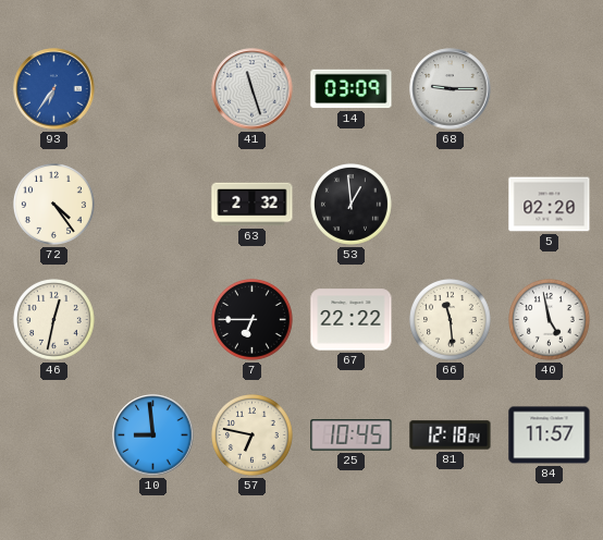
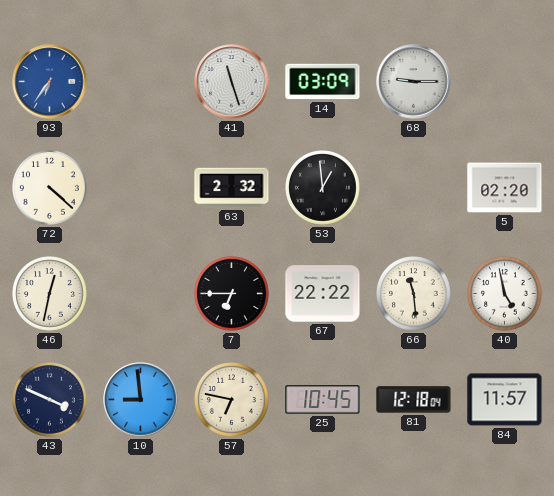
72: 4:24 -> 4:22
43: none -> 3:49
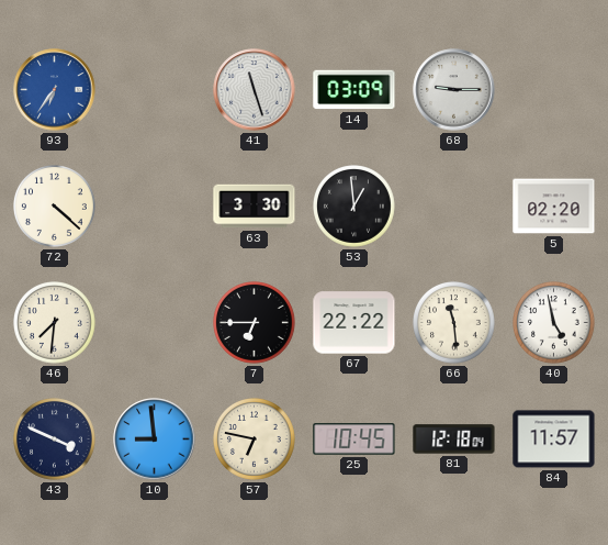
63: 2:32 -> 3:30
46: 12:32 -> 7:31
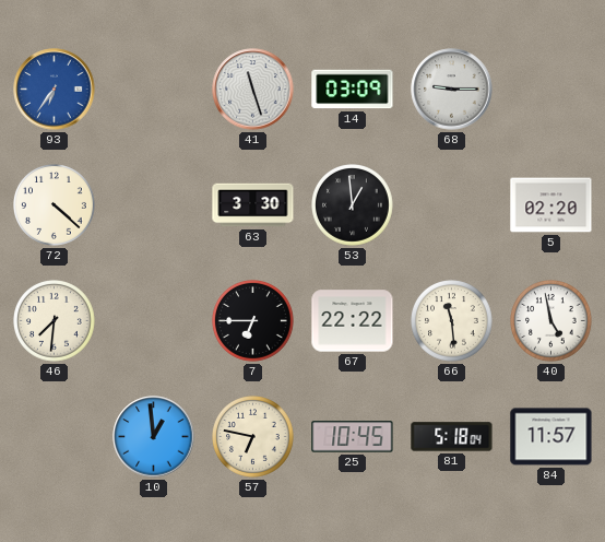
43: 3:49 -> none
10: 8:59 -> 12:59
81: 12:18 -> 5:18
